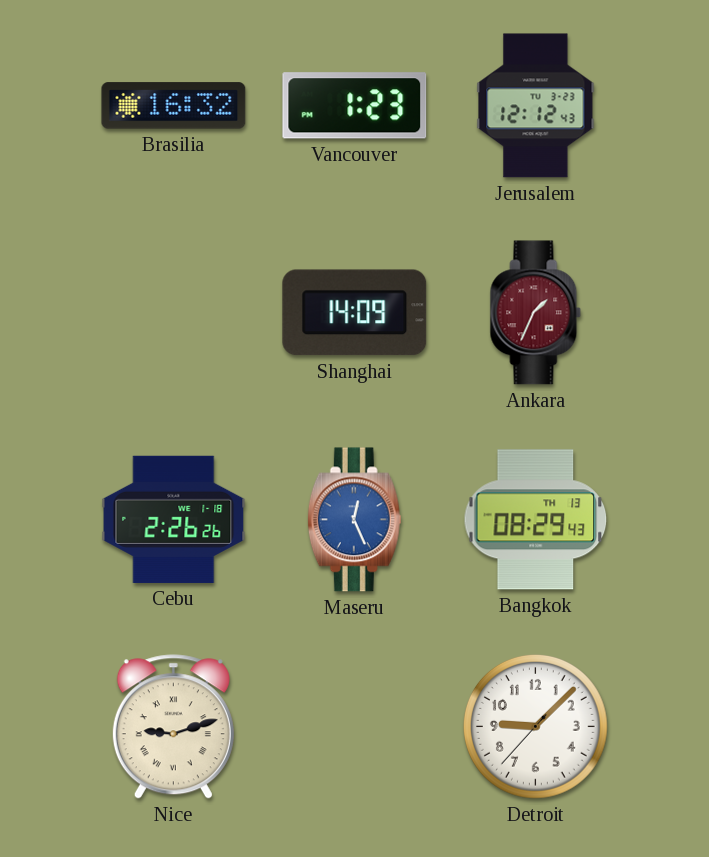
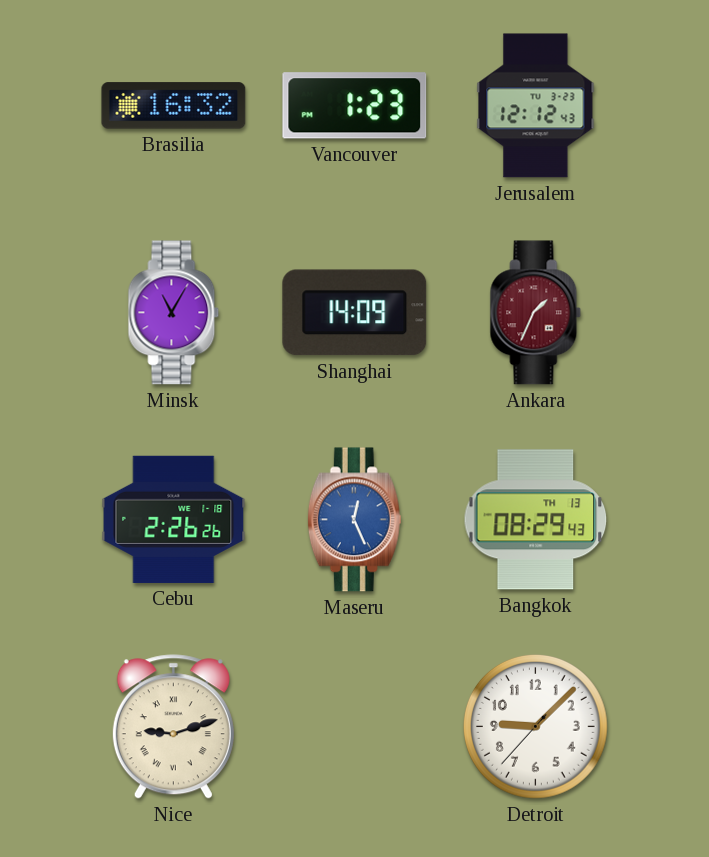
Minsk: none -> 11:05
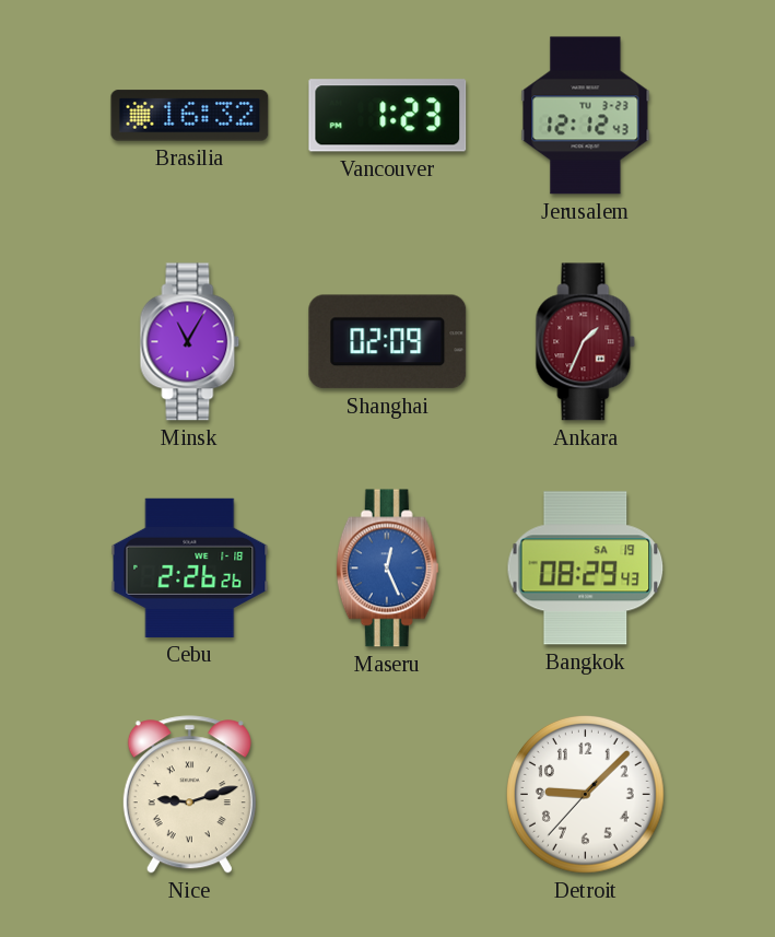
Shanghai: 14:09 -> 02:09
Bangkok date: TH 13 -> SA 19
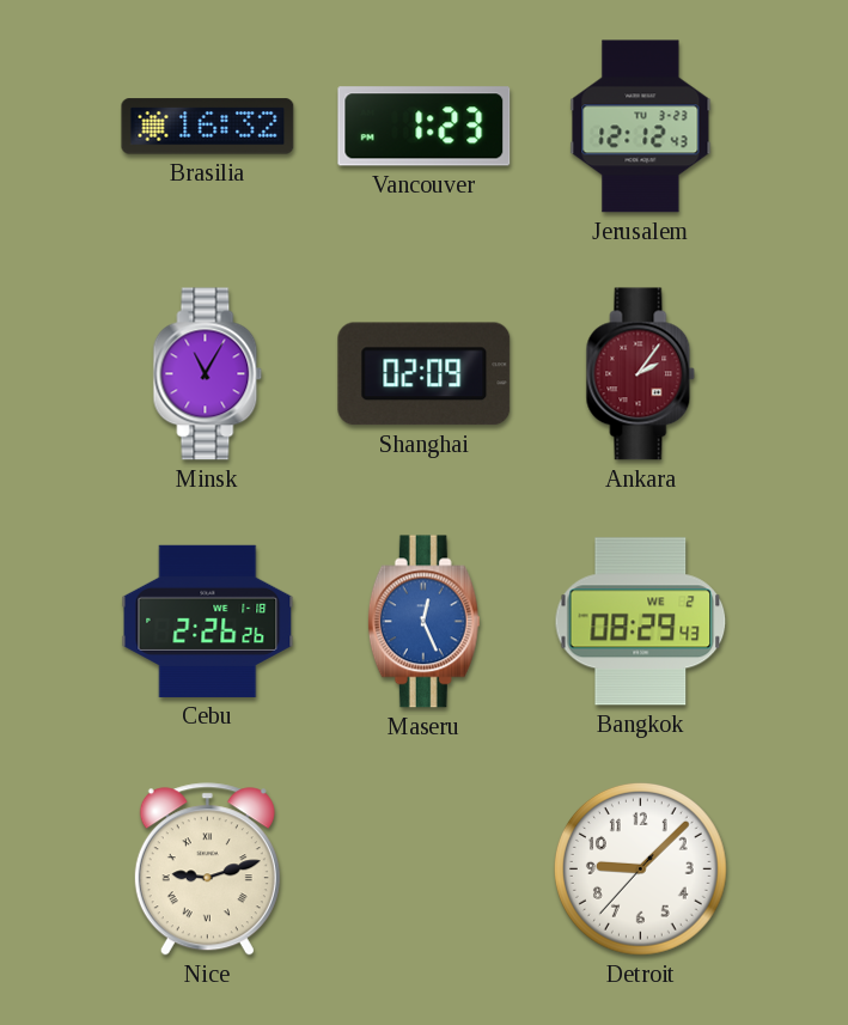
Ankara: 1:34 -> 2:06
Bangkok date: SA 19 -> WE 2
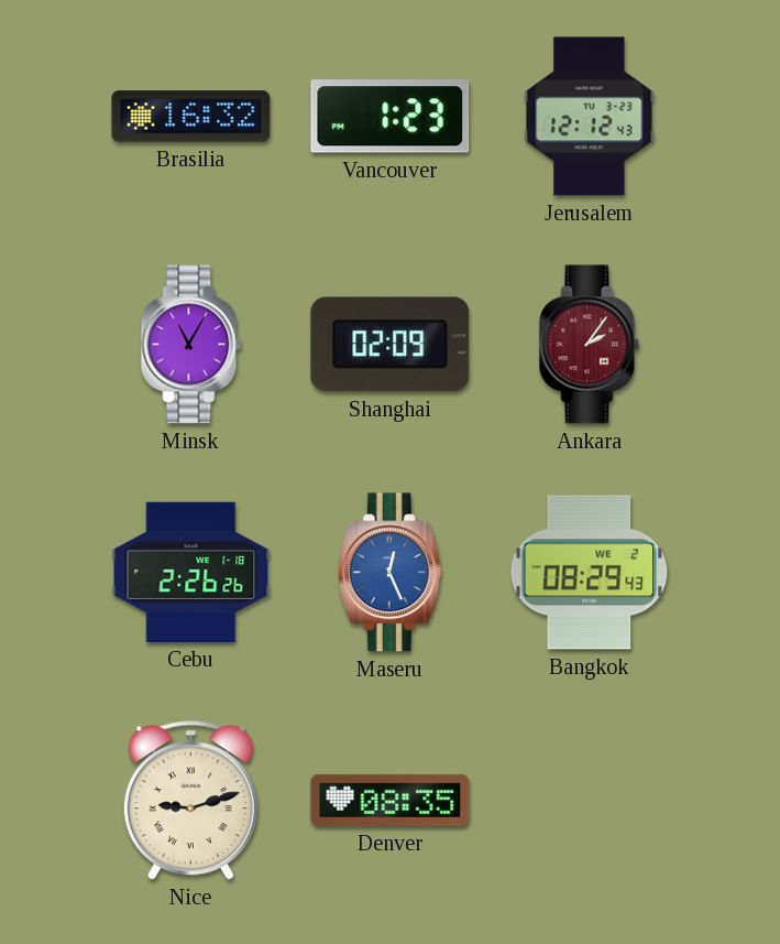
Denver: none -> 08:35
Detroit: 9:07 -> none
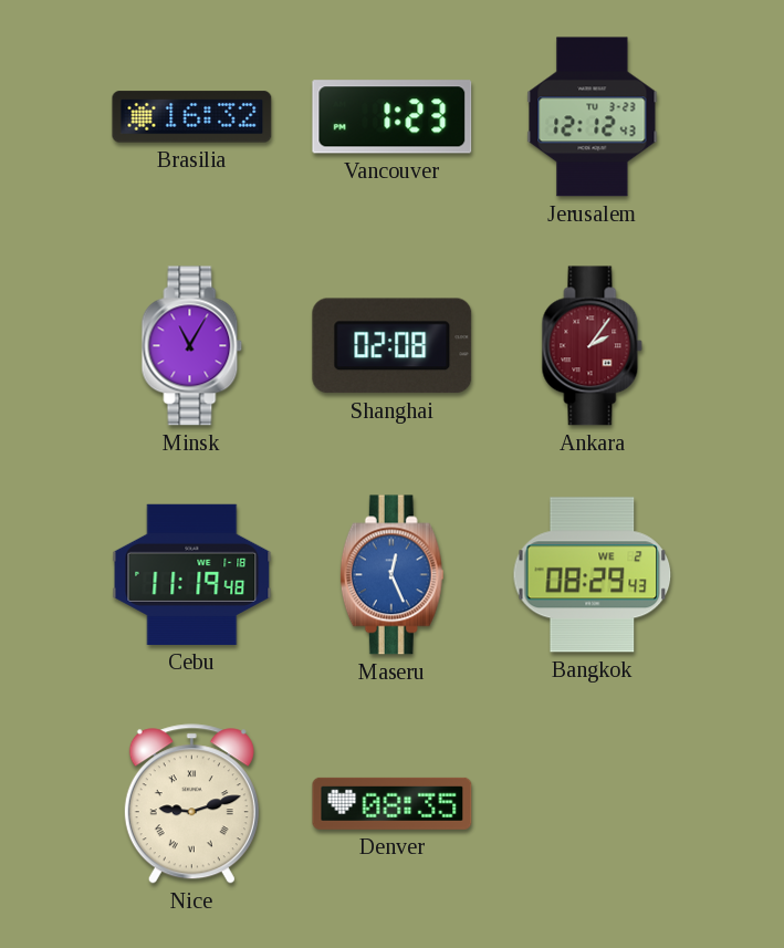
Shanghai: 02:09 -> 02:08
Cebu: 2:26 -> 11:19
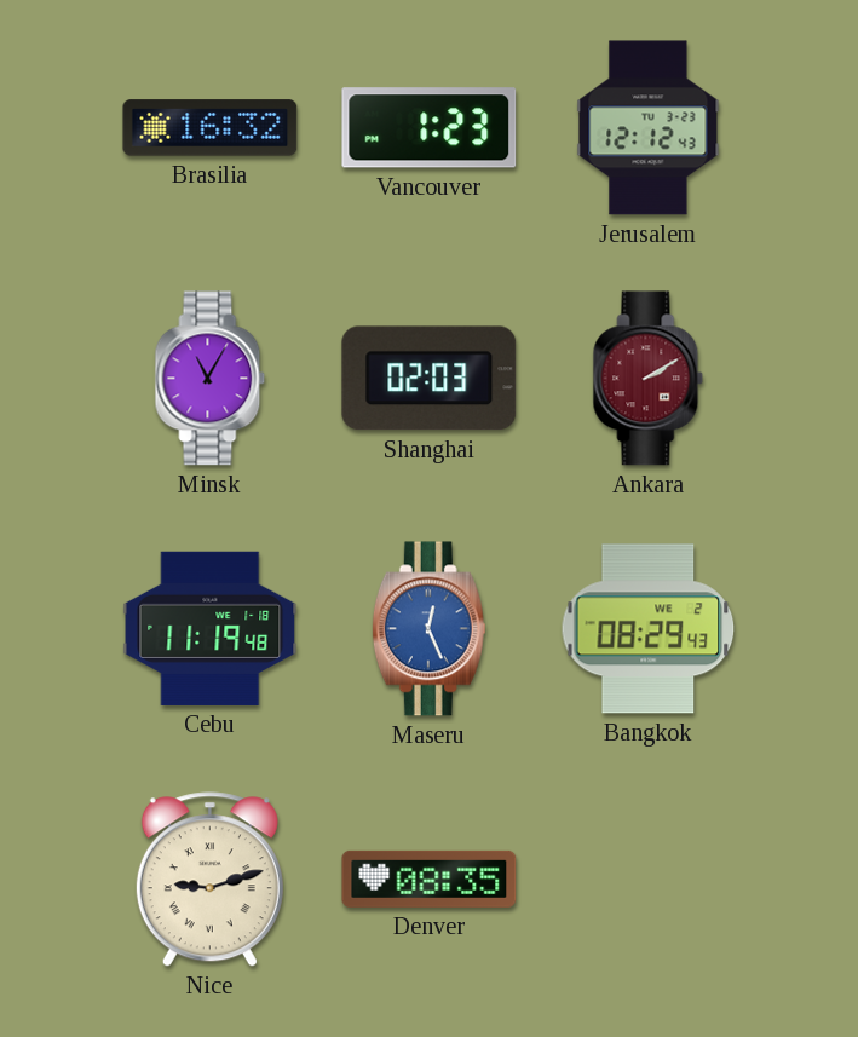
Shanghai: 02:08 -> 02:03
Ankara: 2:06 -> 2:10
